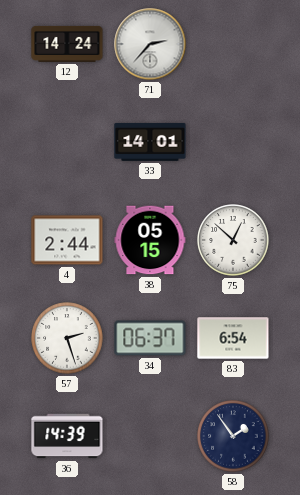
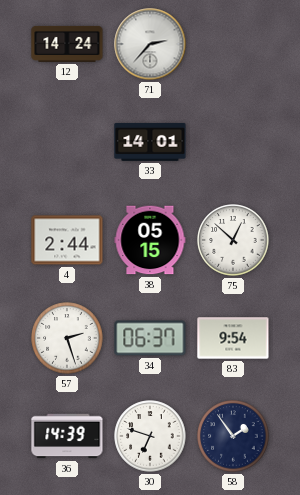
83: 6:54 -> 9:54
30: none -> 6:48
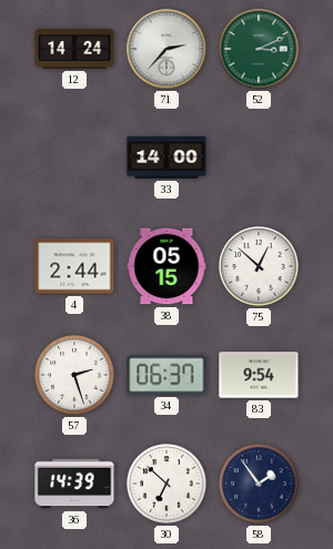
52: none -> 3:11
33: 14:01 -> 14:00
30: 6:48 -> 6:52
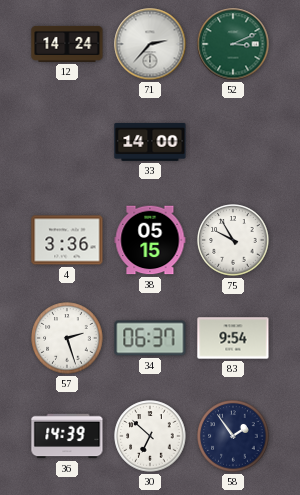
4: 2:44 -> 3:36
75: 12:52 -> 9:55
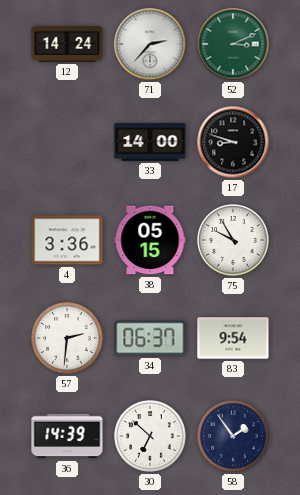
17: none -> 8:48
57: 2:27 -> 2:31
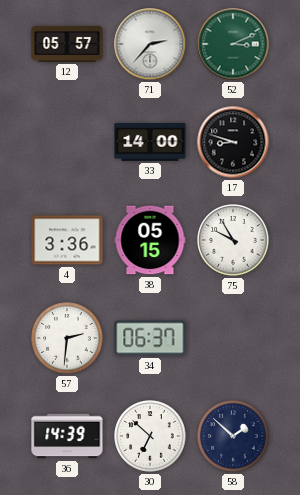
12: 14:24 -> 05:57
83: 9:54 -> none
58: 1:54 -> 1:52
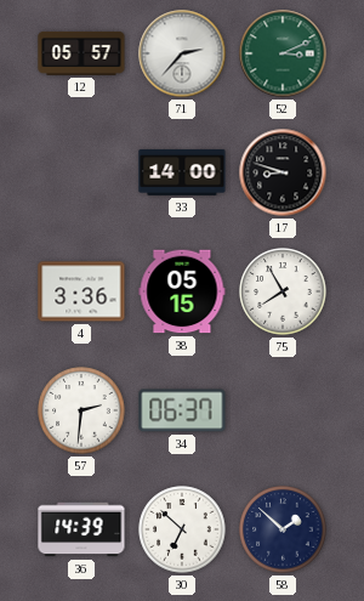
75: 9:55 -> 7:55
